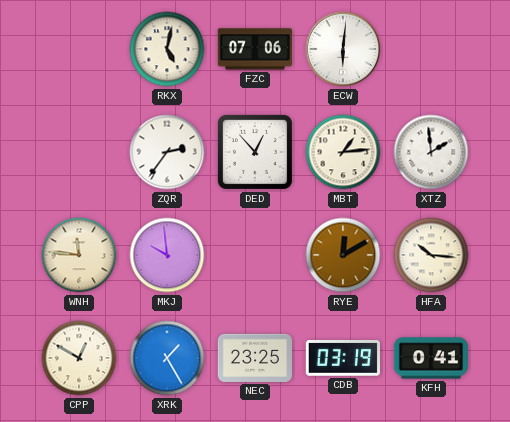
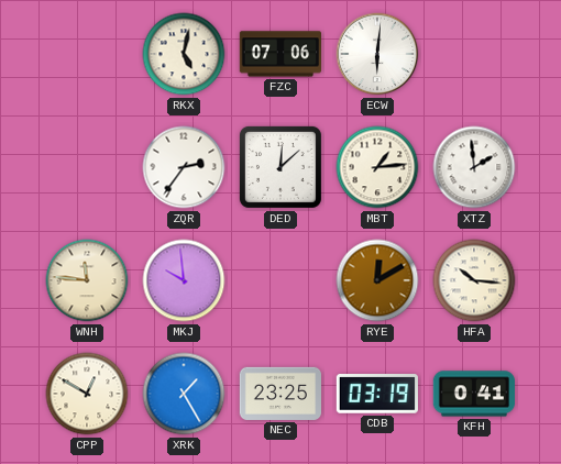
DED: 12:53 -> 12:08
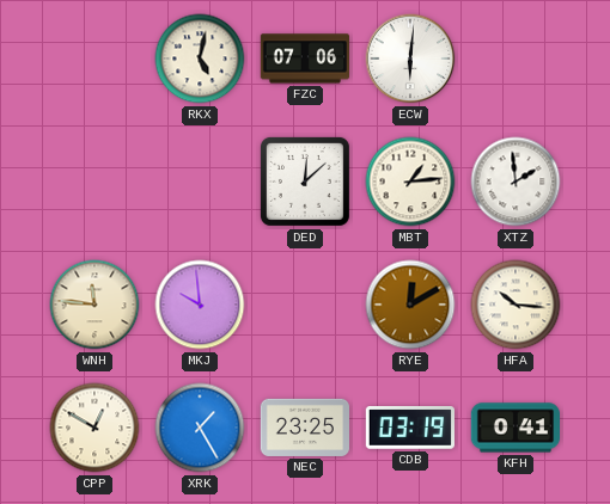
ZQR: 2:36 -> none
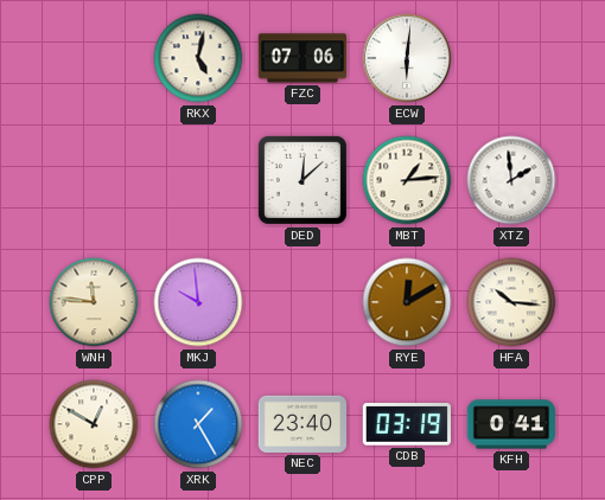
NEC: 23:25 -> 23:40
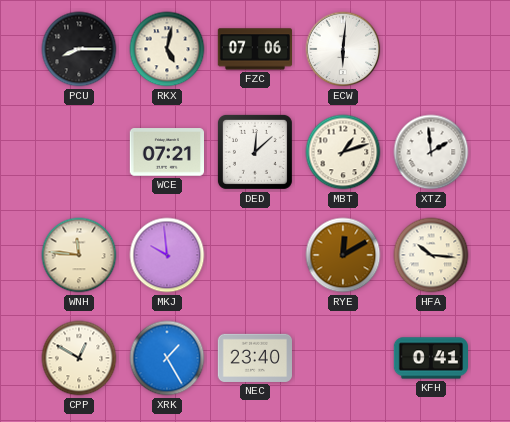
PCU: none -> 8:15
WCE: none -> 07:21
MBT: 1:14 -> 1:12
CDB: 03:19 -> none
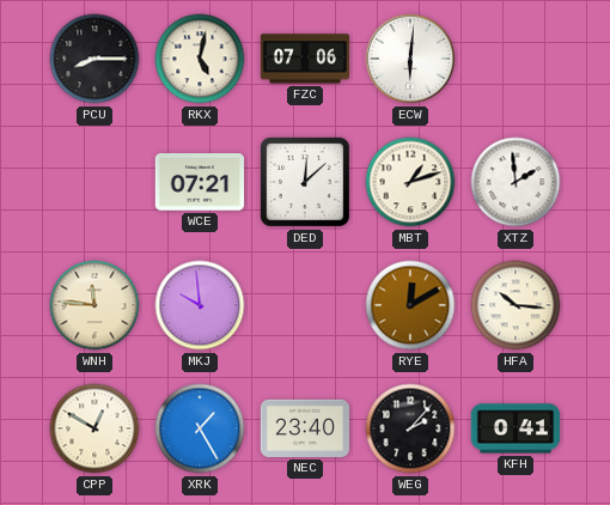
WEG: none -> 2:07
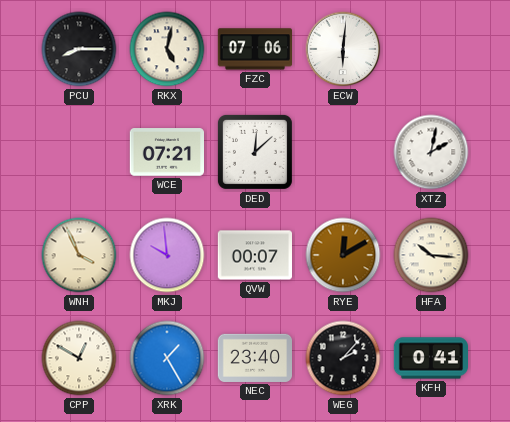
MBT: 1:12 -> none
XTZ: 1:59 -> 2:02
WNH: 11:46 -> 3:56
QVW: none -> 00:07
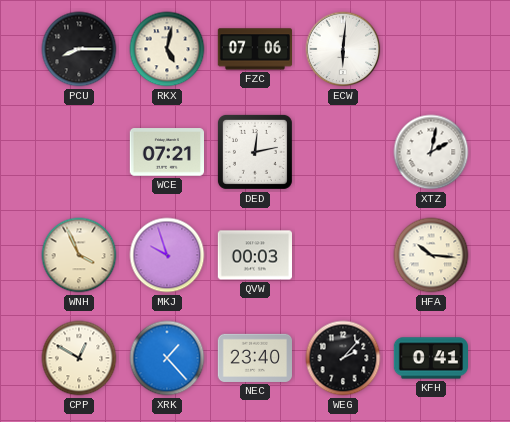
DED: 12:08 -> 12:13
MKJ: 9:59 -> 9:57
QVW: 00:07 -> 00:03
RYE: 12:10 -> none
XRK: 1:25 -> 1:23
